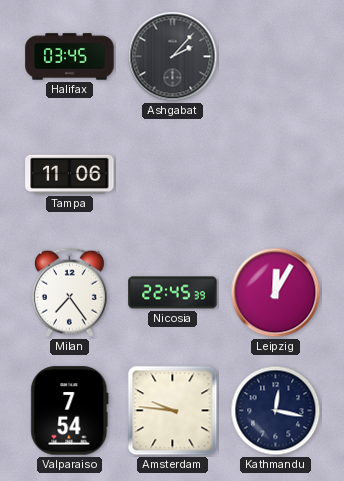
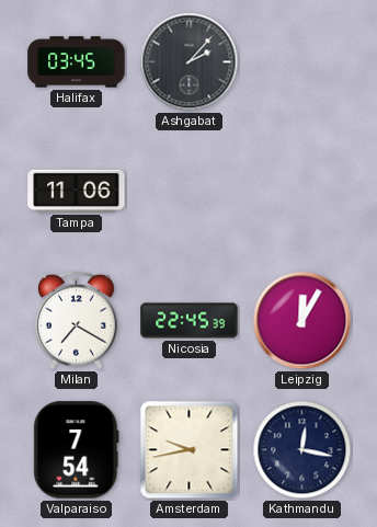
Milan: 7:24 -> 7:20
Amsterdam: 9:46 -> 9:43
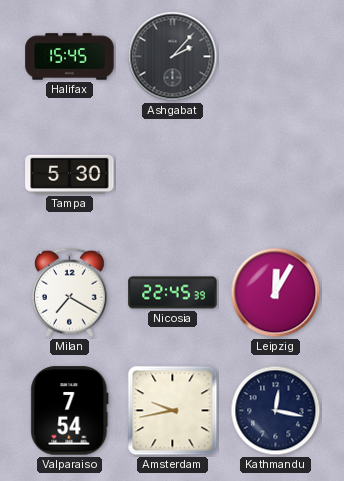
Halifax: 03:45 -> 15:45
Tampa: 11:06 -> 5:30
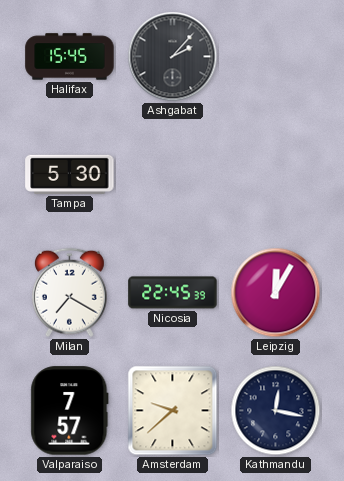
Valparaiso: 7:54 -> 7:57
Amsterdam: 9:43 -> 9:38
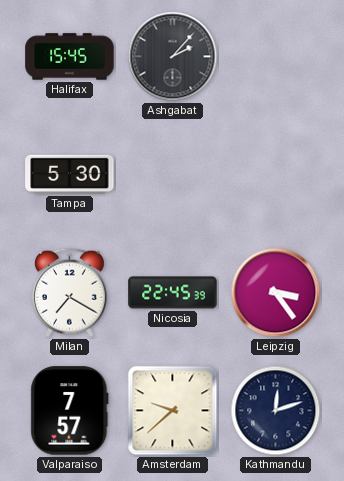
Leipzig: 12:05 -> 3:24
Kathmandu: 12:17 -> 12:12
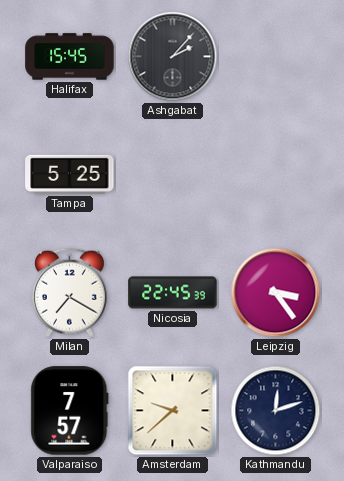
Tampa: 5:30 -> 5:25
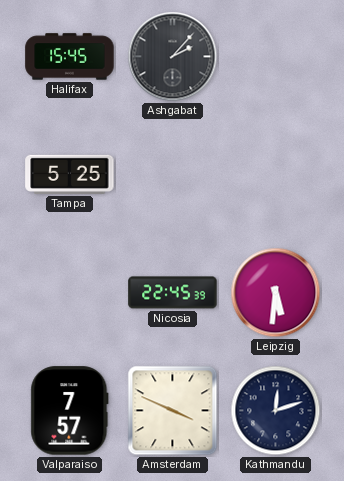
Milan: 7:20 -> none
Leipzig: 3:24 -> 5:31
Amsterdam: 9:38 -> 3:49
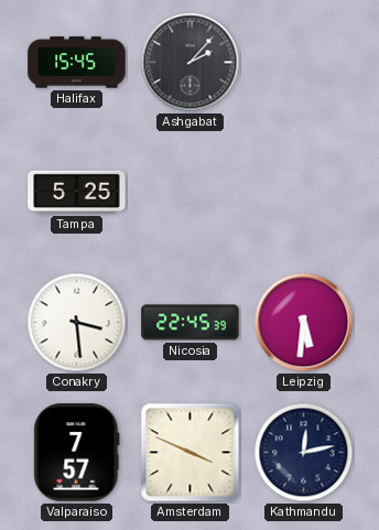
Conakry: none -> 3:29
Kathmandu: 12:12 -> 12:13
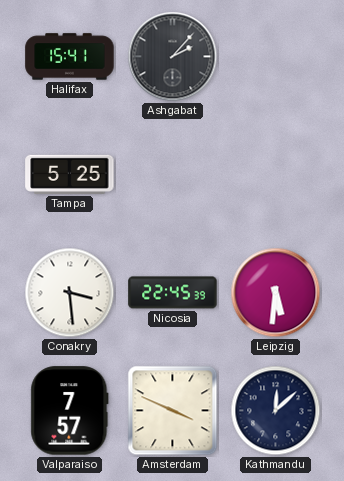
Halifax: 15:45 -> 15:41
Kathmandu: 12:13 -> 12:08
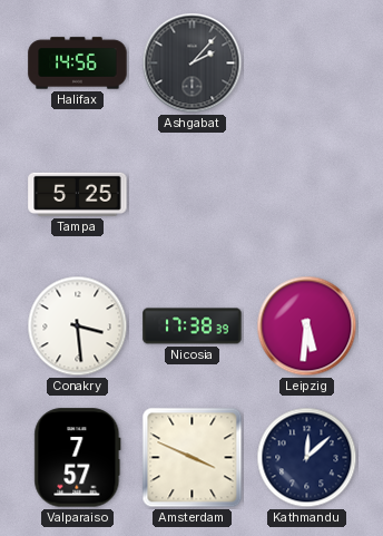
Halifax: 15:41 -> 14:56
Nicosia: 22:45 -> 17:38
